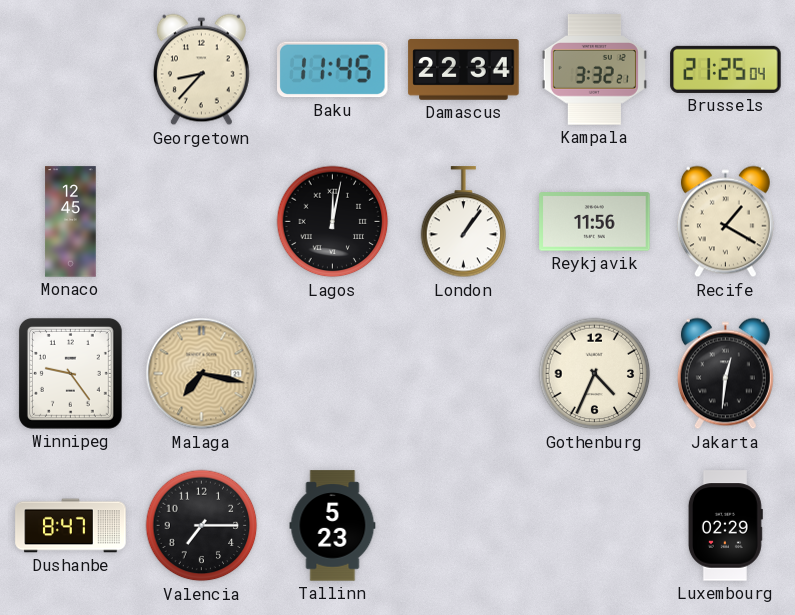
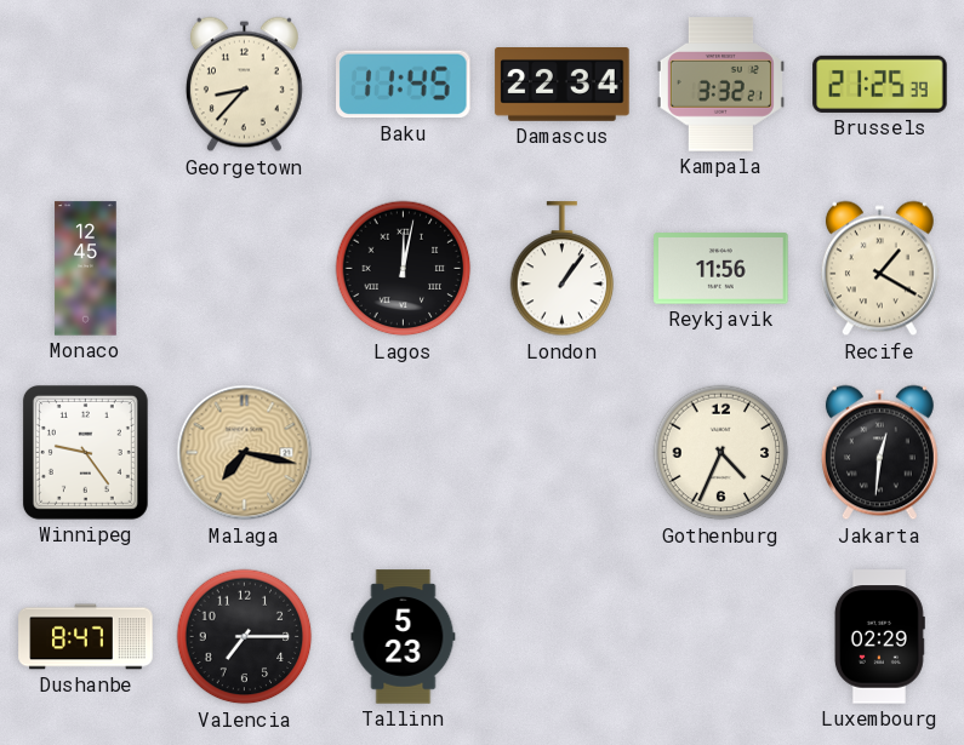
Brussels: 21:25:04 -> 21:25:39
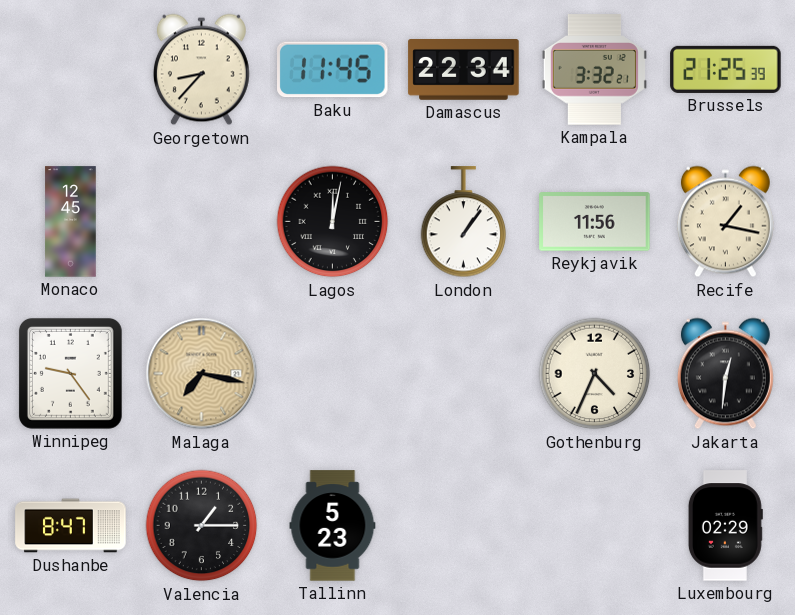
Recife: 1:20 -> 1:17
Valencia: 7:15 -> 1:15
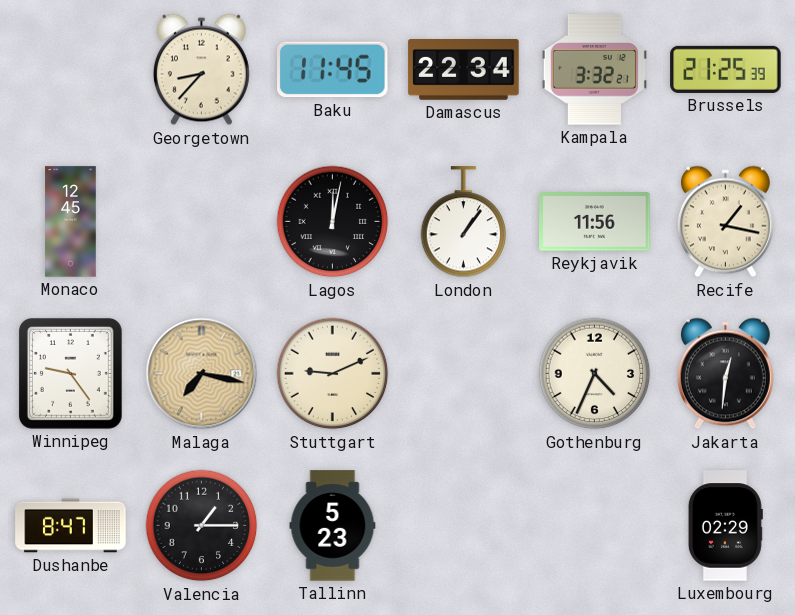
Stuttgart: none -> 9:11
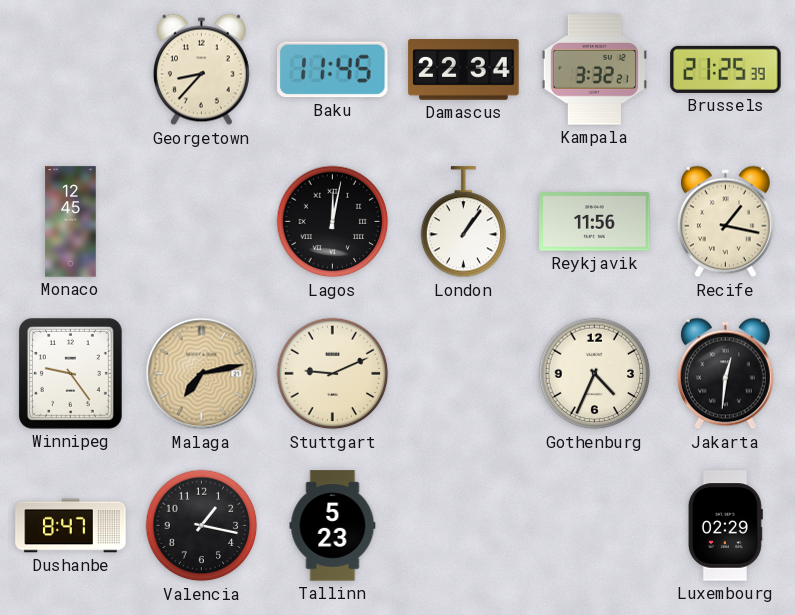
Malaga: 7:17 -> 7:13
Valencia: 1:15 -> 1:17
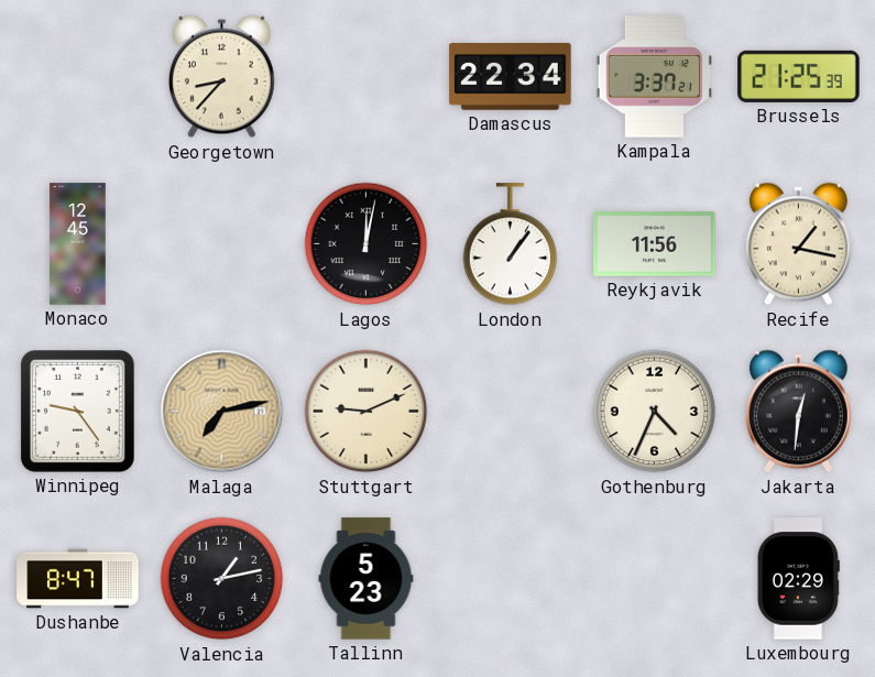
Baku: 11:45 -> none
Kampala: 3:32 -> 3:37
Valencia: 1:17 -> 1:13
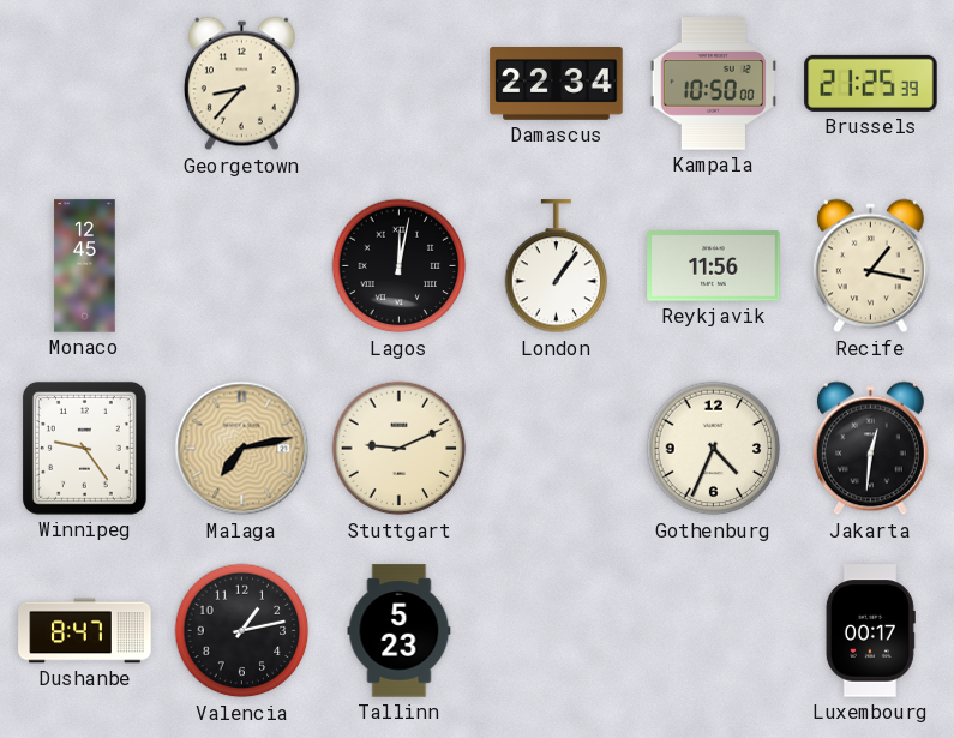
Kampala: 3:37 -> 10:50
Luxembourg: 02:29 -> 00:17
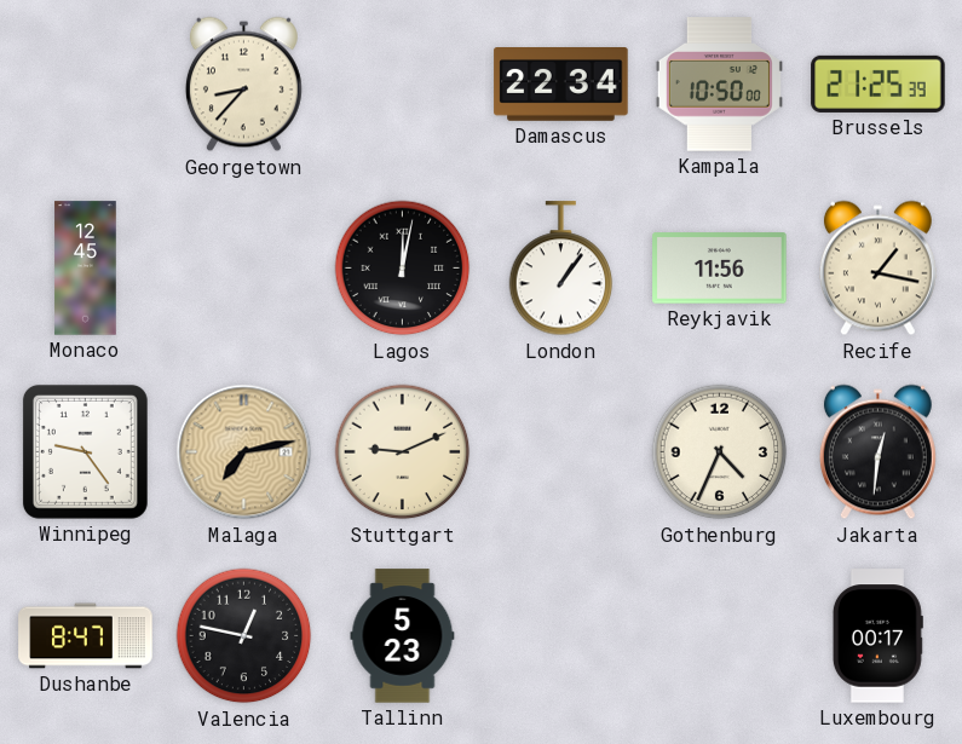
Valencia: 1:13 -> 12:47
